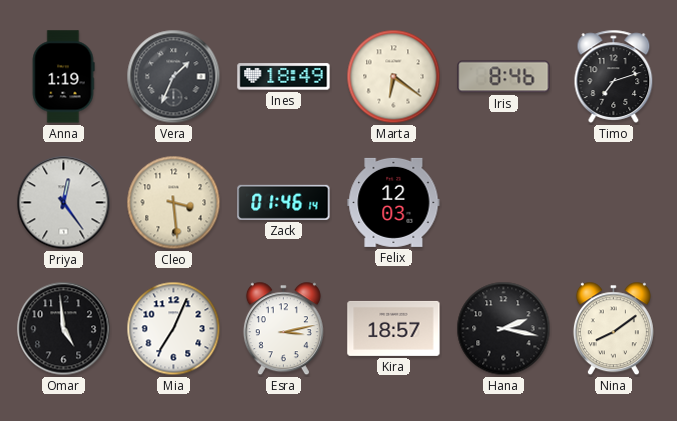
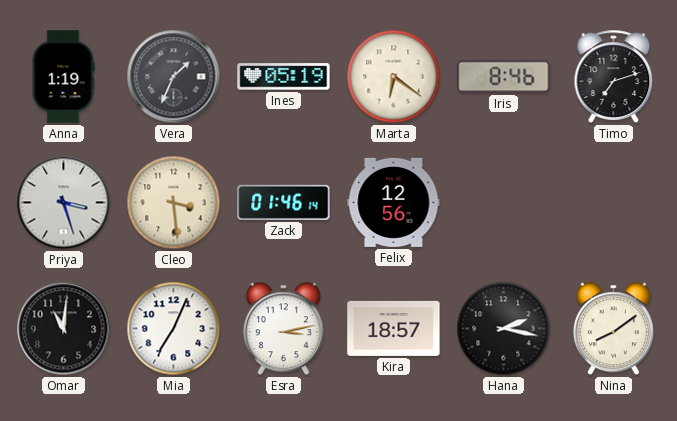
Ines: 18:49 -> 05:19
Priya: 12:24 -> 3:27
Felix: 12:03 -> 12:56
Omar: 4:59 -> 11:01
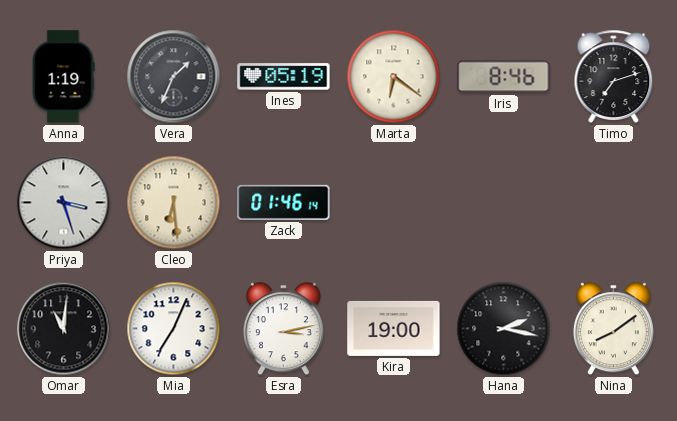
Cleo: 3:29 -> 6:29
Felix: 12:56 -> none
Kira: 18:57 -> 19:00
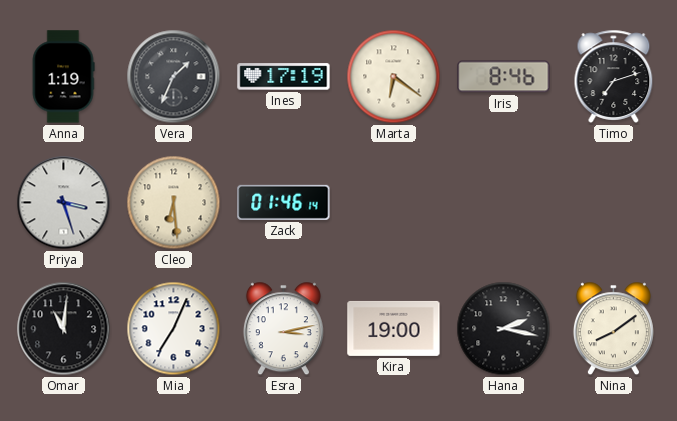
Ines: 05:19 -> 17:19
